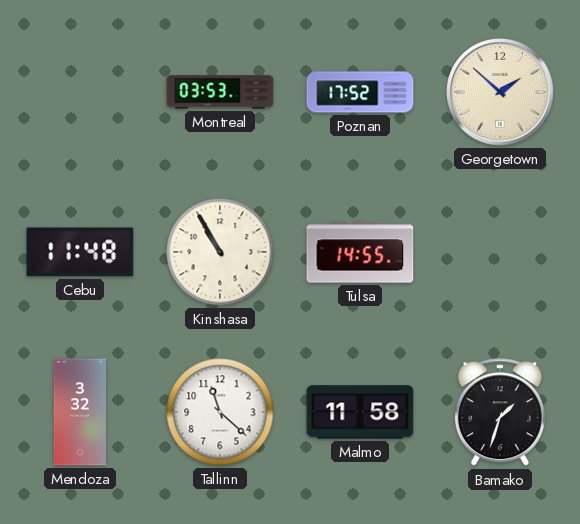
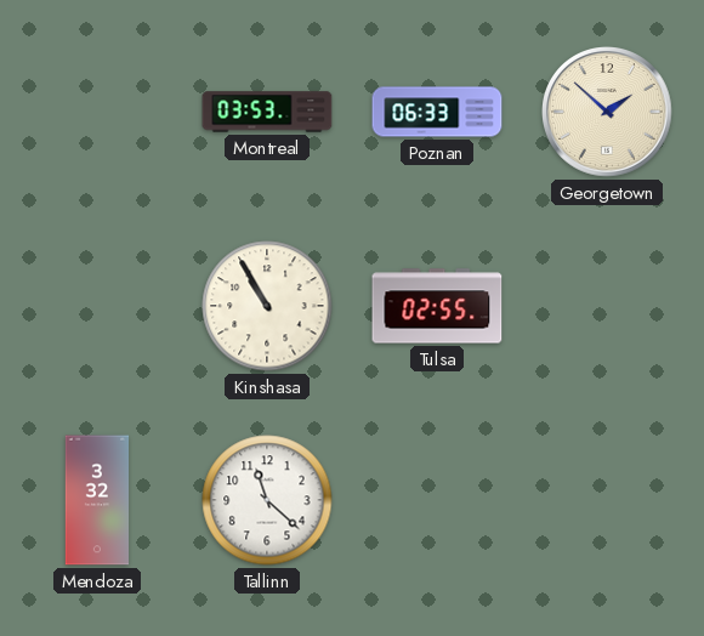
Poznan: 17:52 -> 06:33
Cebu: 11:48 -> none
Tulsa: 14:55 -> 02:55
Malmo: 11:58 -> none
Bamako: 1:33 -> none
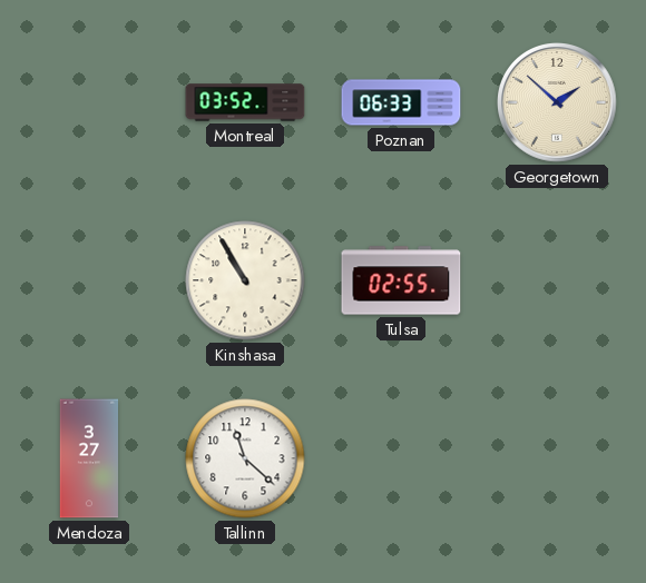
Montreal: 03:53 -> 03:52
Mendoza: 3:32 -> 3:27
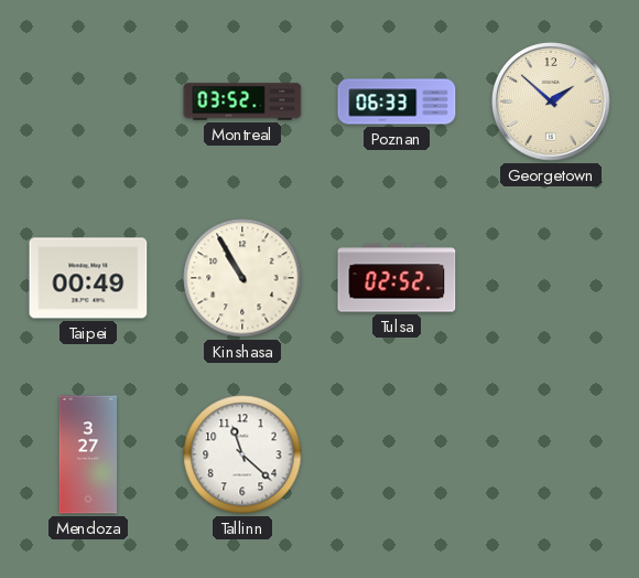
Taipei: none -> 00:49
Tulsa: 02:55 -> 02:52
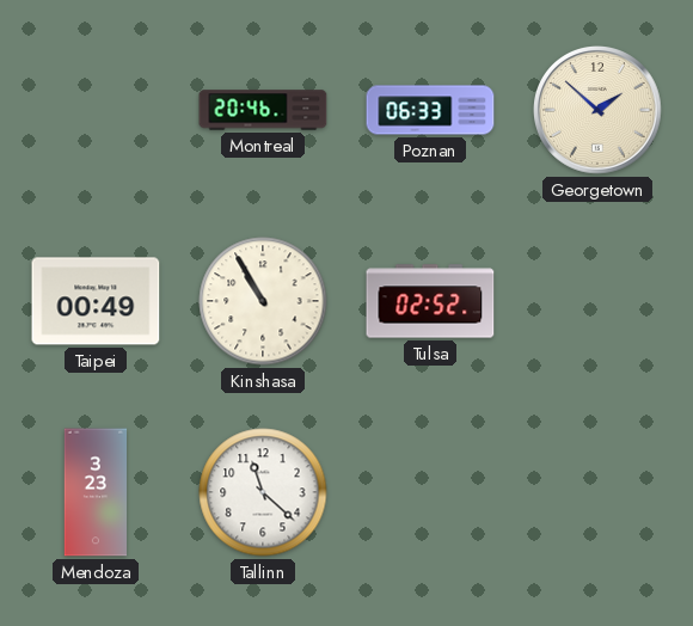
Montreal: 03:52 -> 20:46
Mendoza: 3:27 -> 3:23
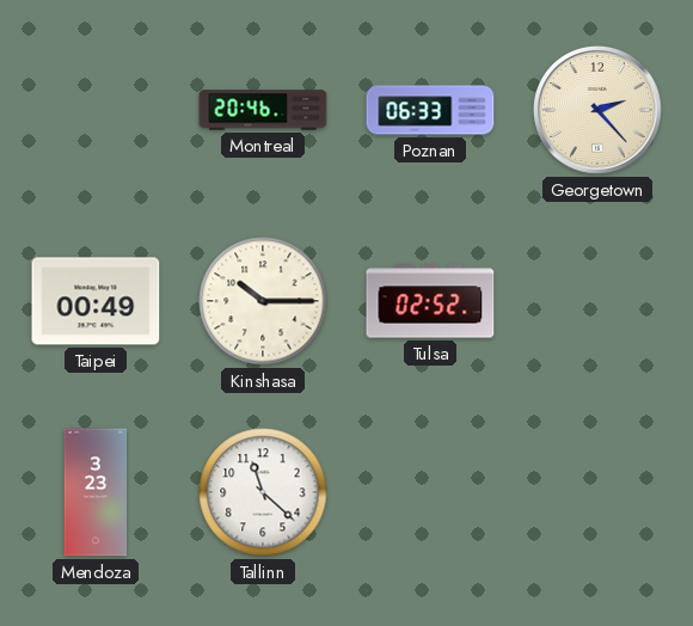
Georgetown: 1:52 -> 2:23
Kinshasa: 10:55 -> 10:15
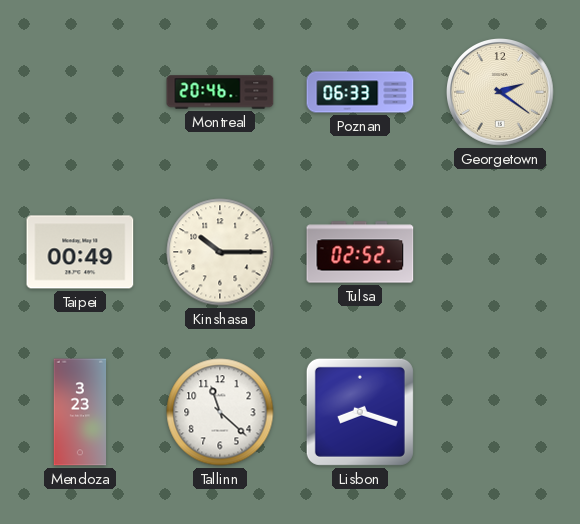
Georgetown: 2:23 -> 2:21
Lisbon: none -> 8:18
